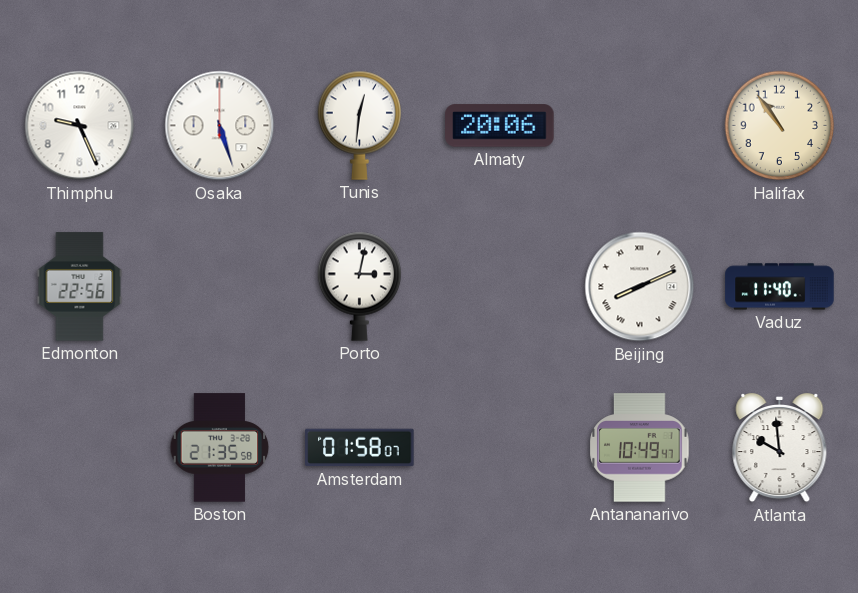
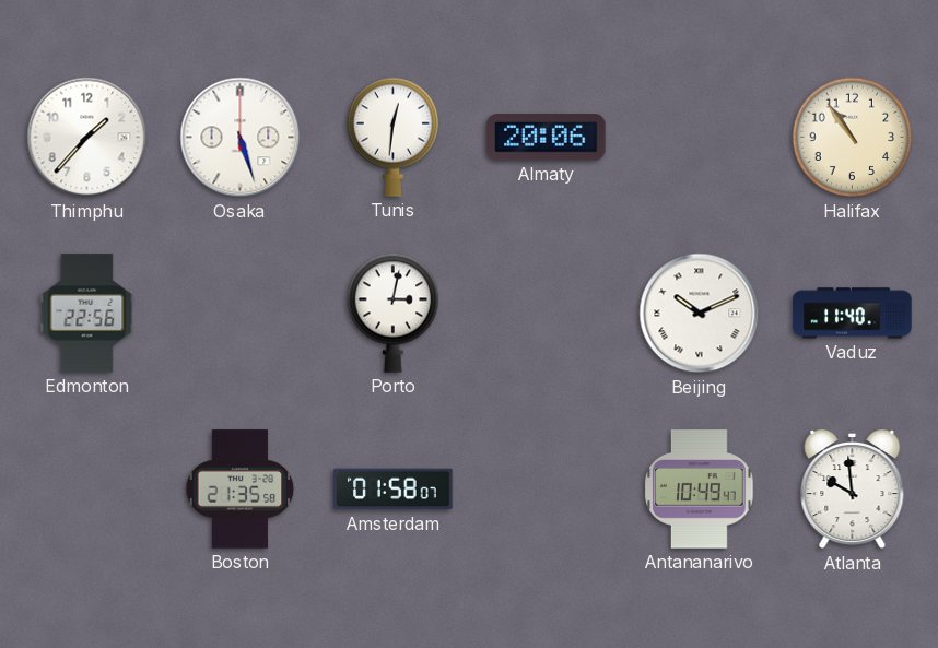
Thimphu: 9:26 -> 1:37
Beijing: 8:11 -> 10:11
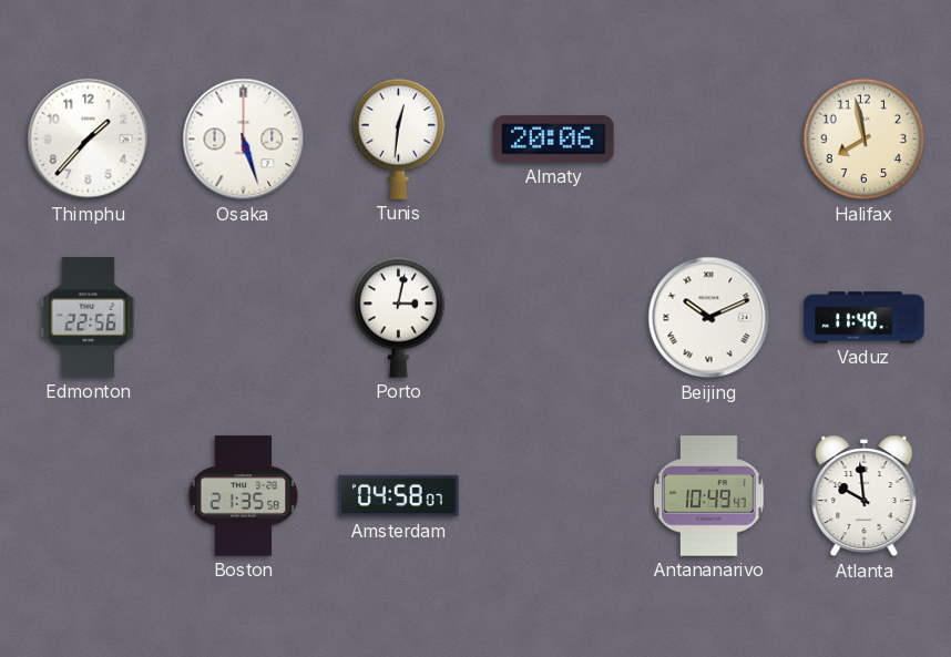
Halifax: 10:54 -> 7:58
Amsterdam: 01:58 -> 04:58
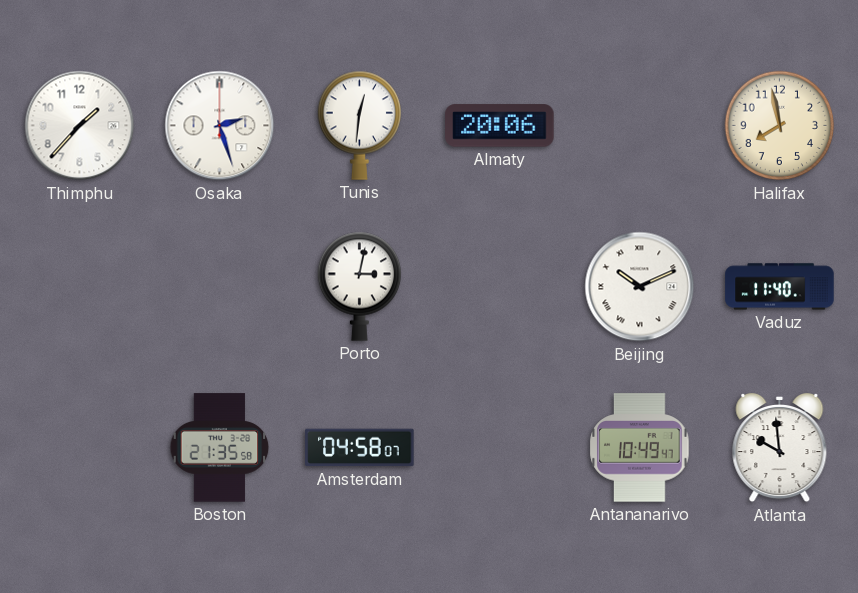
Osaka: 5:27 -> 2:27
Edmonton: 22:56 -> none
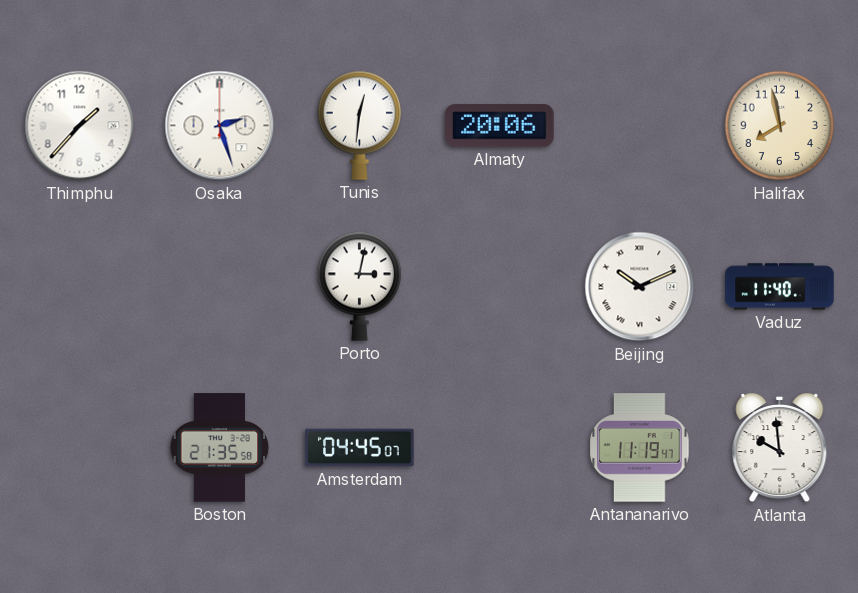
Amsterdam: 04:58 -> 04:45
Antananarivo: 10:49 -> 11:19
